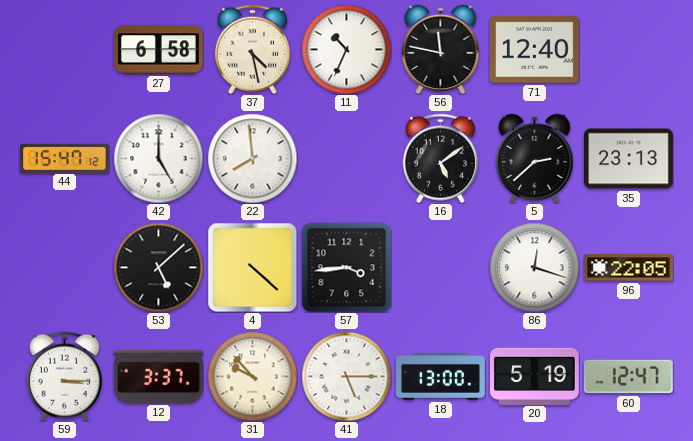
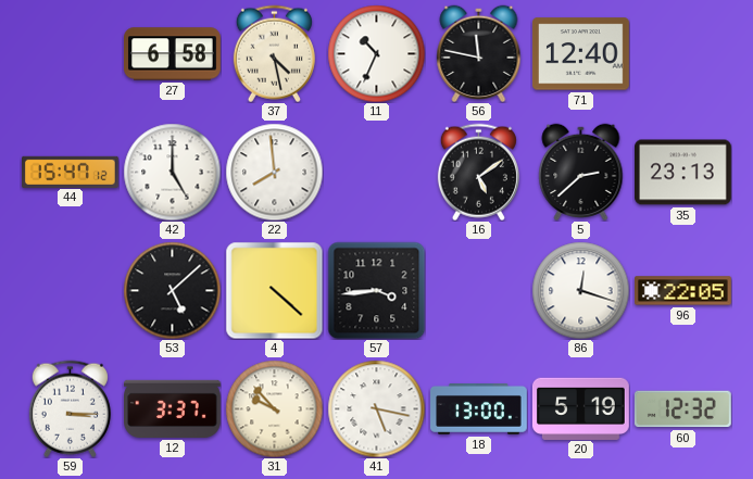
41: 5:15 -> 5:17
60: 12:47 -> 12:32
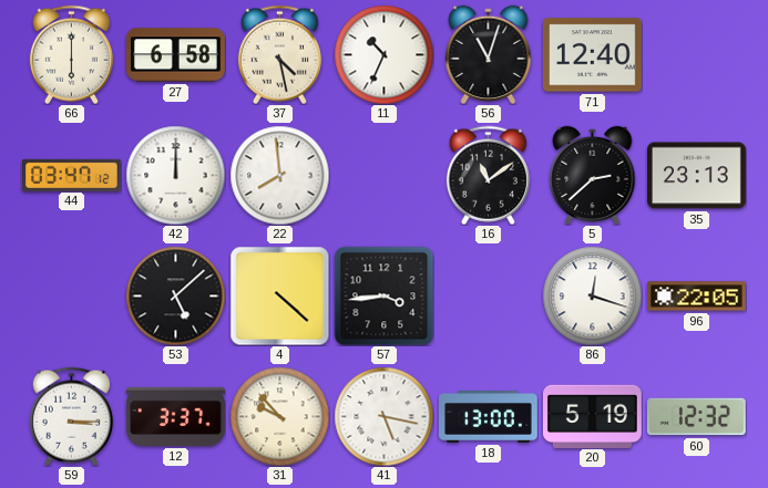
66: none -> 6:00
56: 11:47 -> 11:03
44: 15:47 -> 03:47
42: 5:00 -> 12:00
16: 5:09 -> 11:09
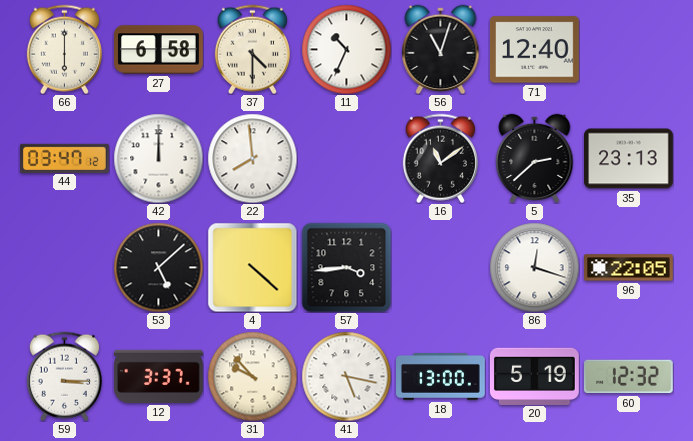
37: 4:28 -> 4:30
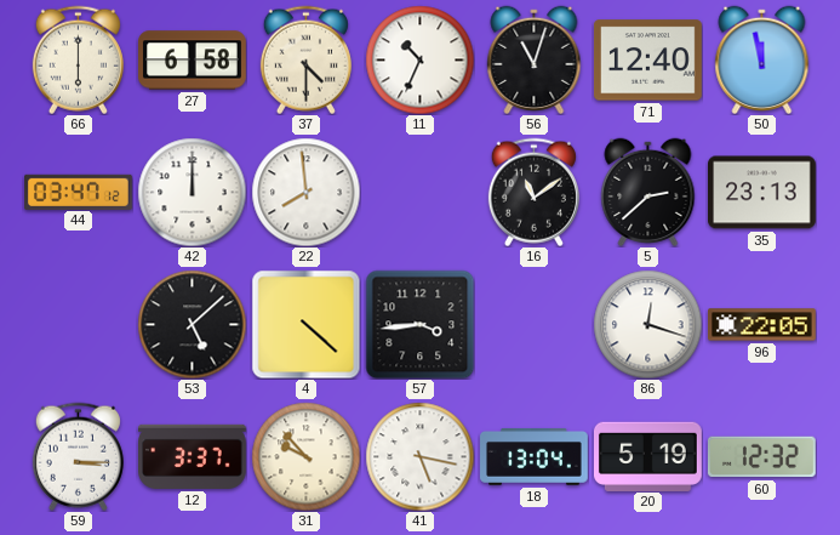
50: none -> 11:58
18: 13:00 -> 13:04
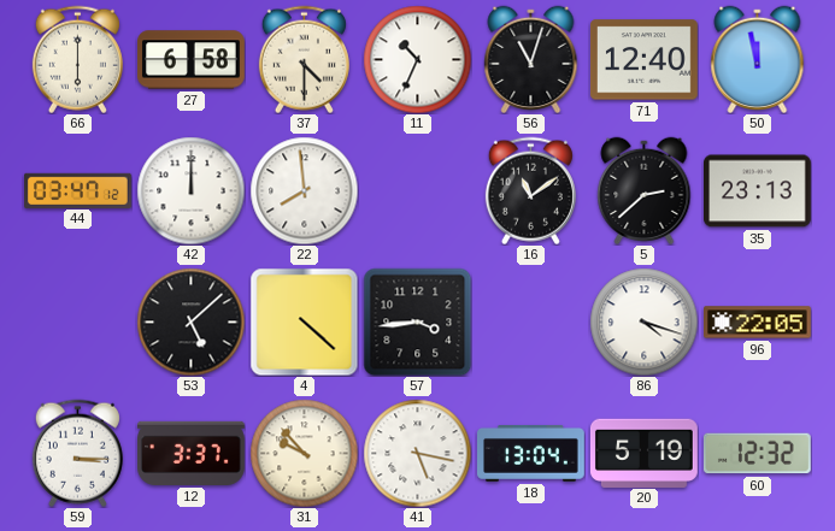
86: 12:18 -> 4:18
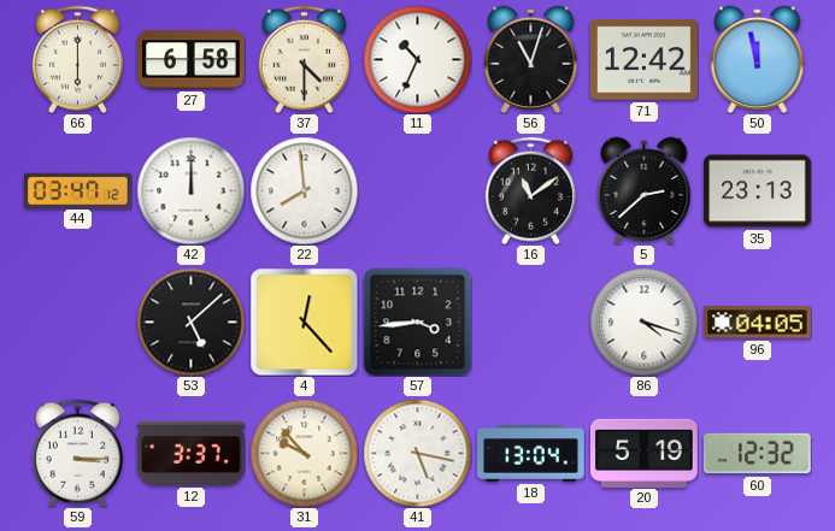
71: 12:40 -> 12:42
4: 4:22 -> 12:23
96: 22:05 -> 04:05
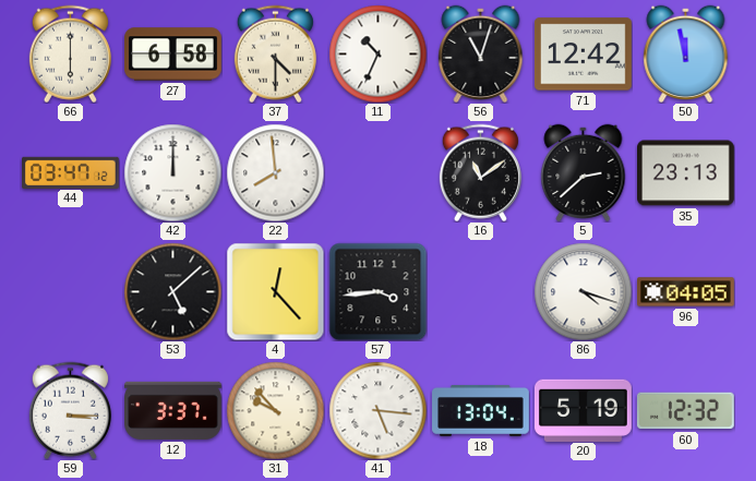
41: 5:17 -> 5:16
